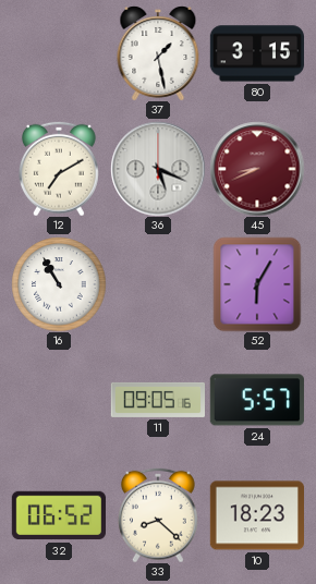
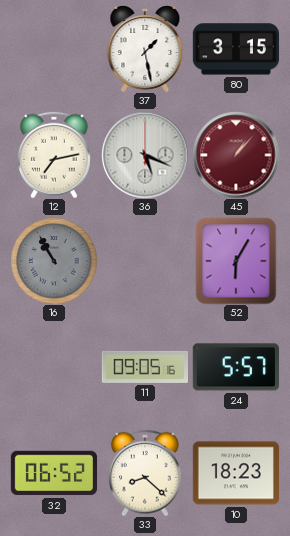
12: 7:10 -> 7:13
45: 8:41 -> 1:07
16 dial: white -> grey
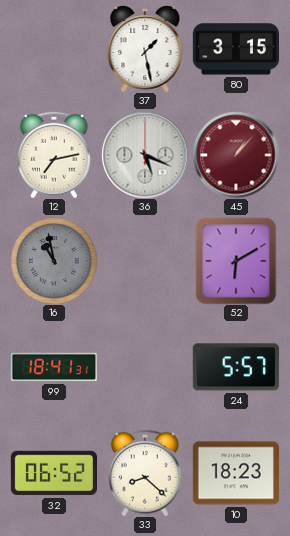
16: 10:55 -> 10:58
52: 6:05 -> 6:10
99: none -> 18:41
11: 09:05 -> none
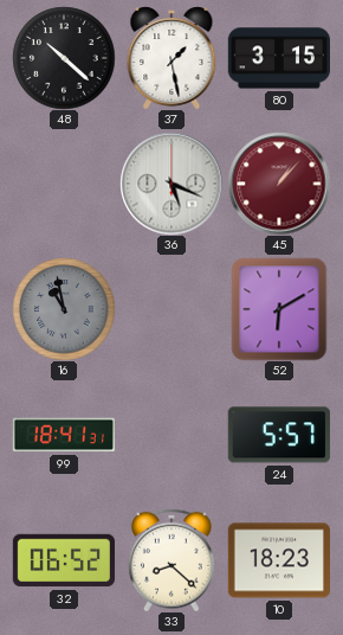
48: none -> 10:22
12: 7:13 -> none
